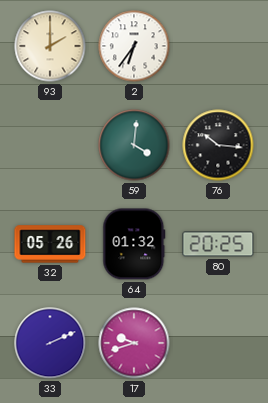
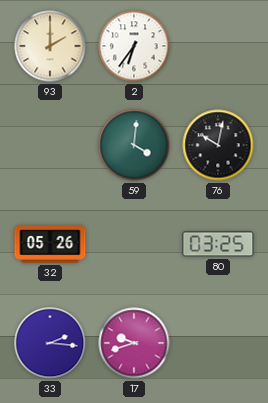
76: 10:16 -> 10:02
64: 01:32 -> none
80: 20:25 -> 03:25
33: 2:11 -> 2:16
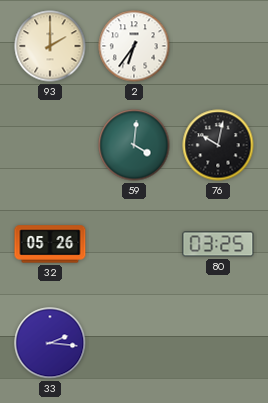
17: 9:42 -> none
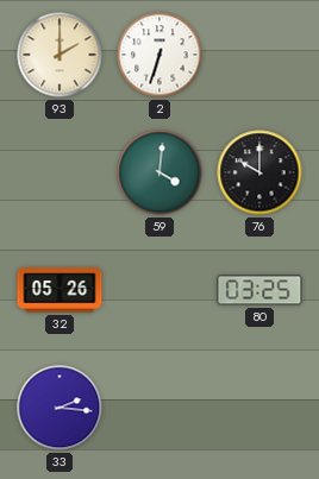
2: 6:36 -> 6:33
76: 10:02 -> 10:00
